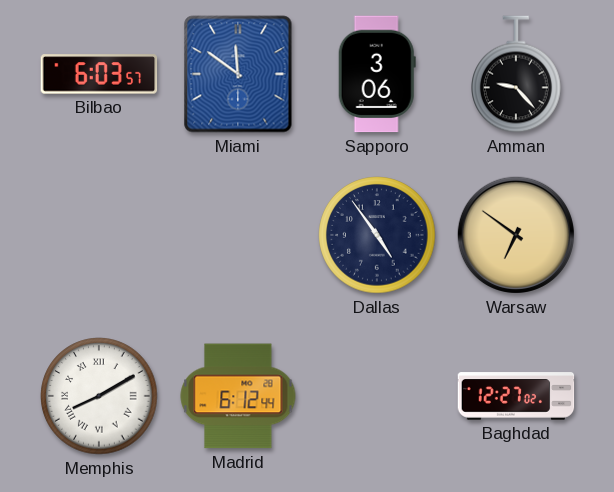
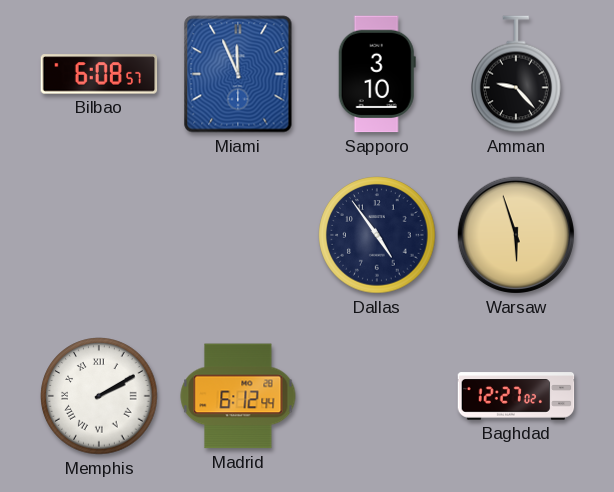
Bilbao: 6:03 -> 6:08
Miami: 11:51 -> 11:56
Sapporo: 3:06 -> 3:10
Warsaw: 6:51 -> 5:57
Memphis: 8:10 -> 2:10
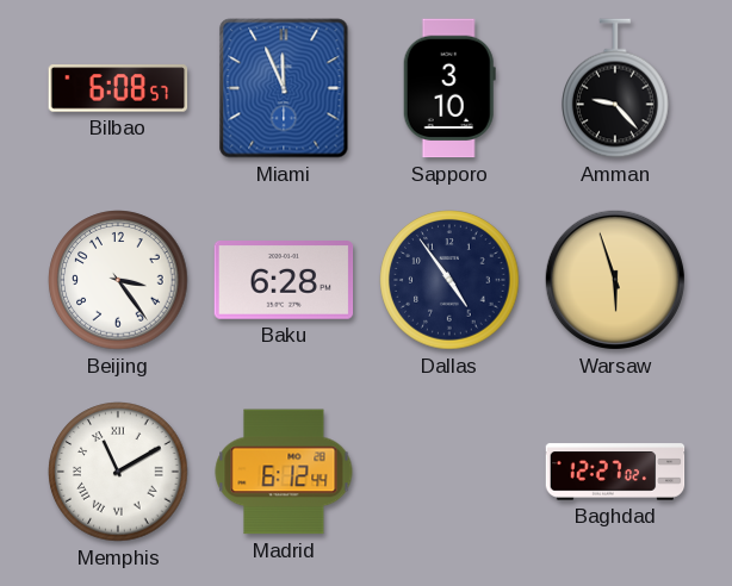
Beijing: none -> 3:24
Baku: none -> 6:28
Memphis: 2:10 -> 11:10
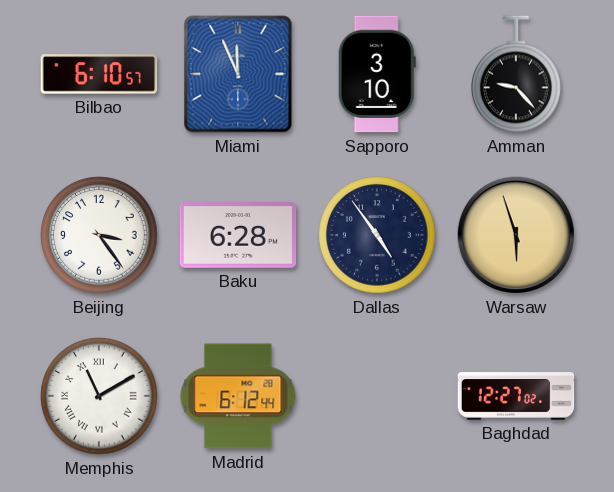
Bilbao: 6:08 -> 6:10
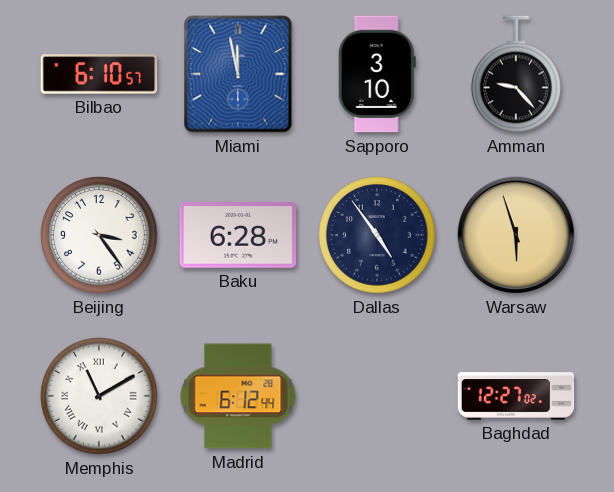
Miami: 11:56 -> 11:58
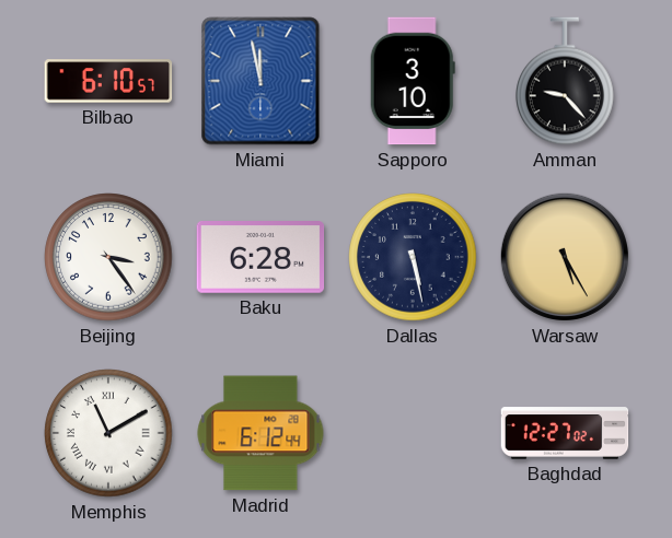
Dallas: 4:54 -> 5:28
Warsaw: 5:57 -> 5:25
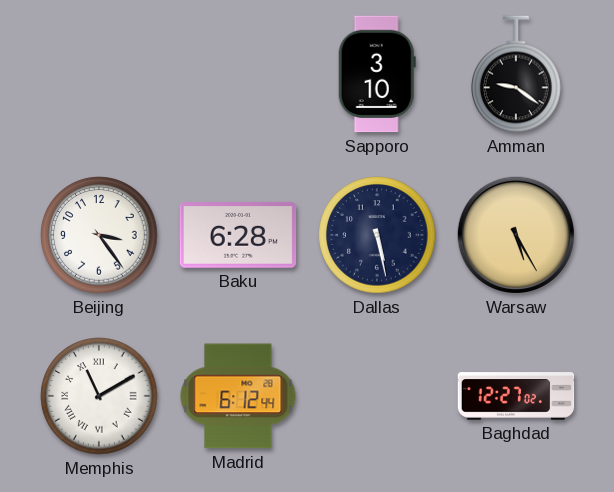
Bilbao: 6:10 -> none
Miami: 11:58 -> none
Amman: 9:23 -> 9:21
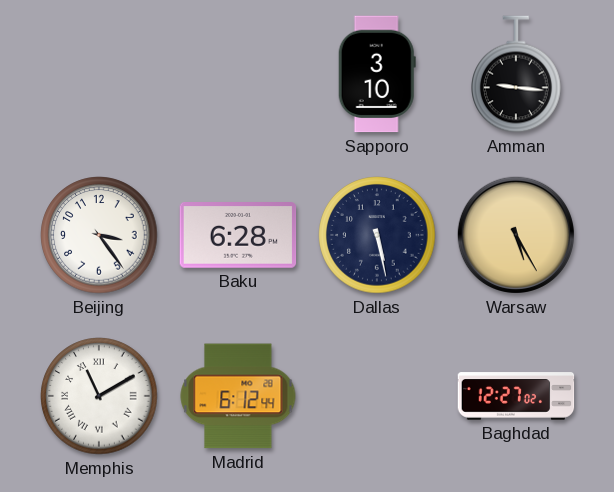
Amman: 9:21 -> 9:16
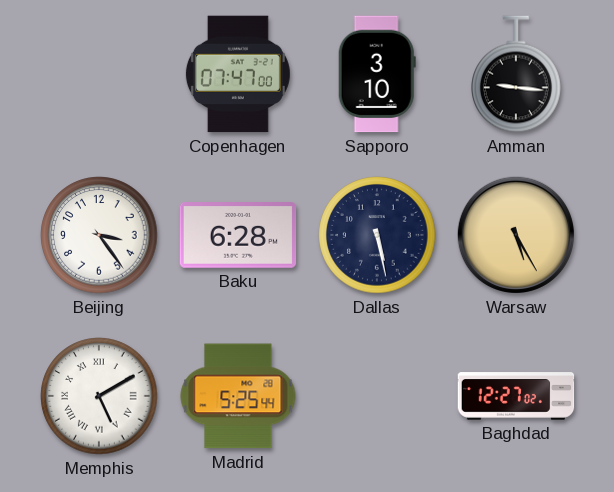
Copenhagen: none -> 07:47
Memphis: 11:10 -> 5:10
Madrid: 6:12 -> 5:25
